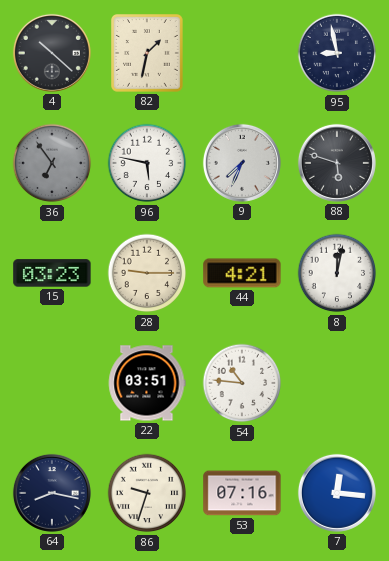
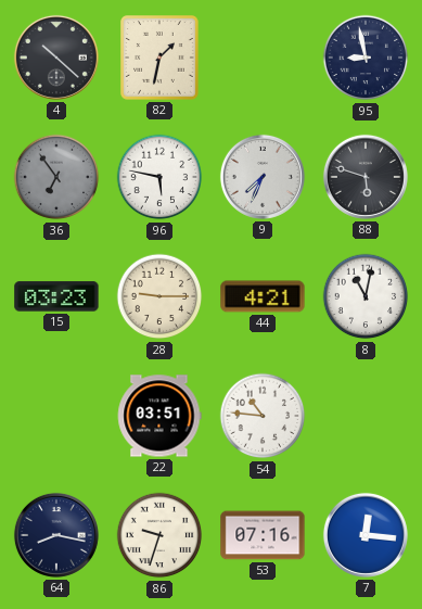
8: 12:02 -> 11:02
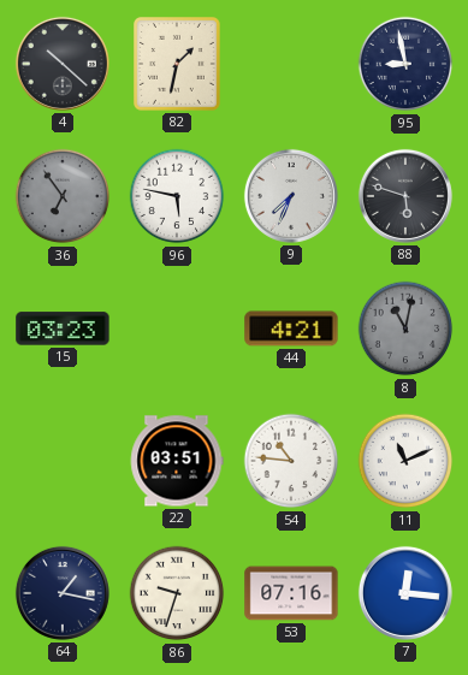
28: 9:15 -> none
8 dial: white -> grey
11: none -> 11:11
64: 8:17 -> 1:17
